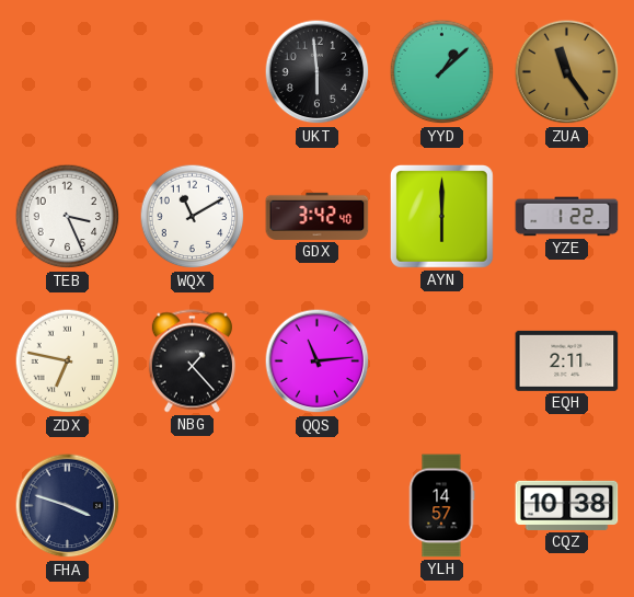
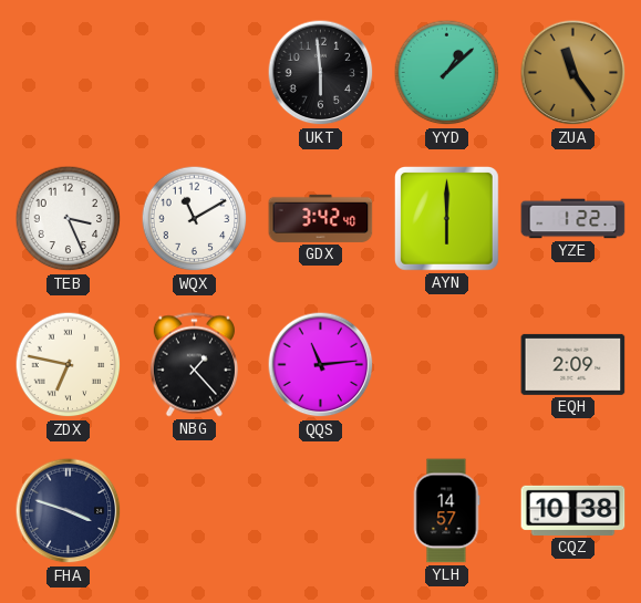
EQH: 2:11 -> 2:09
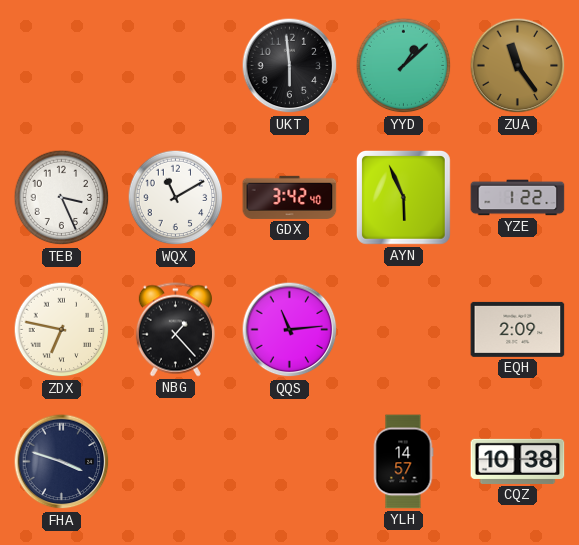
AYN: 6:00 -> 5:56
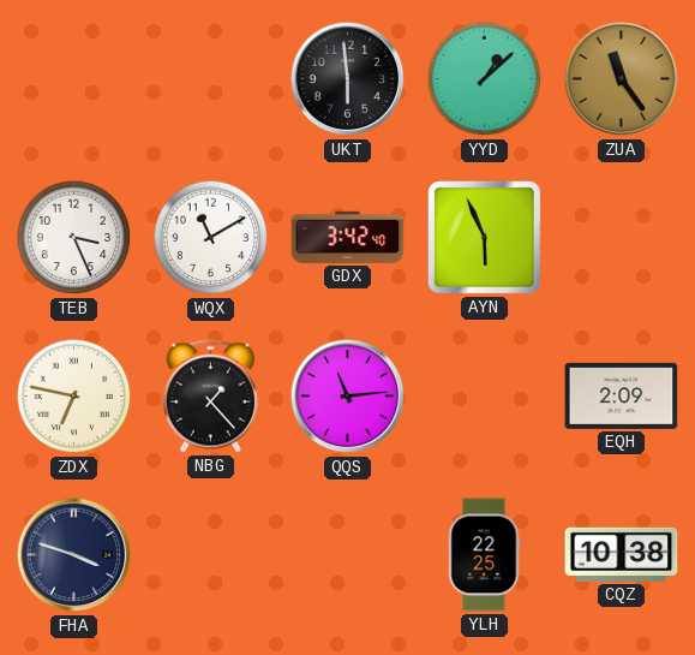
YZE: 1:22 -> none
YLH: 14:57 -> 22:25
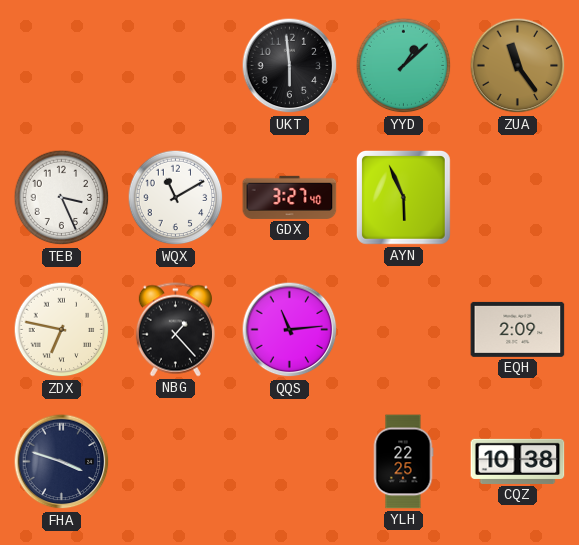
GDX: 3:42 -> 3:27
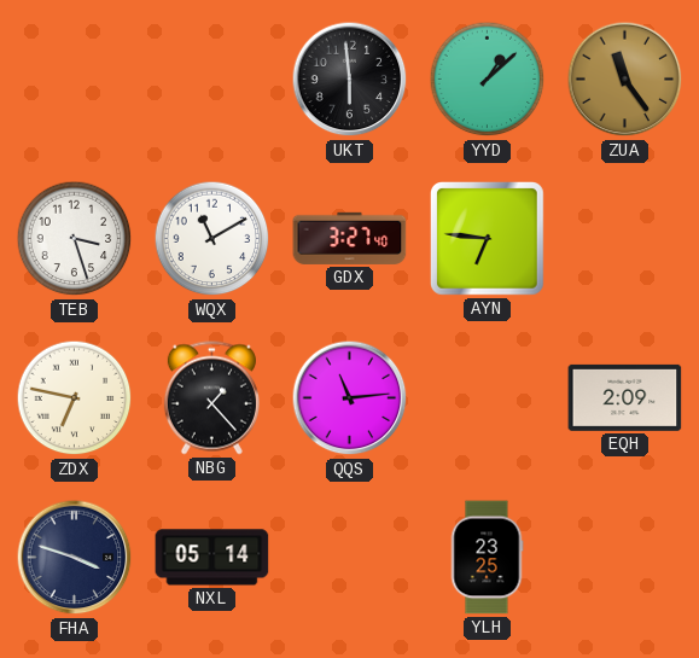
TEB: 3:26 -> 3:27
AYN: 5:56 -> 6:46
NXL: none -> 05:14
YLH: 22:25 -> 23:25
CQZ: 10:38 -> none
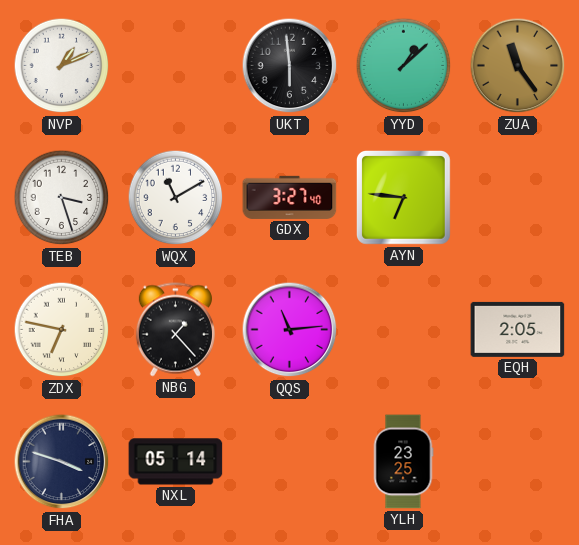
NVP: none -> 1:11
EQH: 2:09 -> 2:05
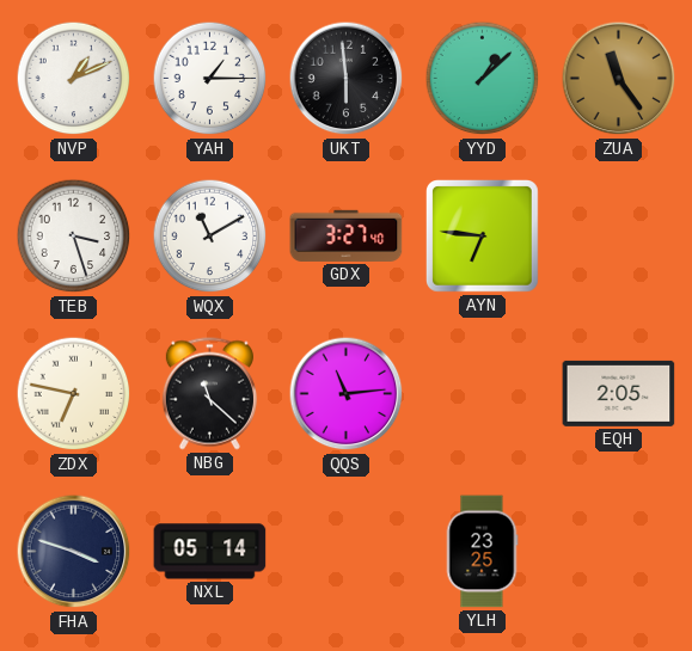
YAH: none -> 1:15
NBG: 1:23 -> 11:22
